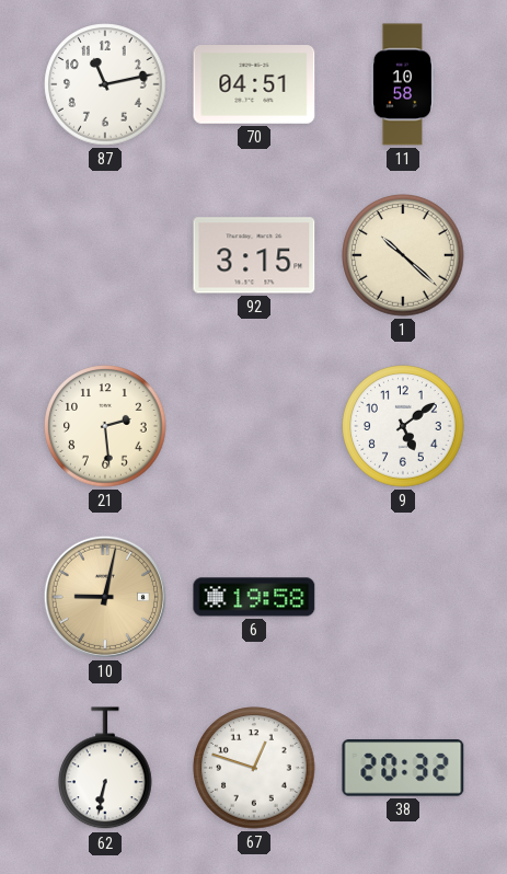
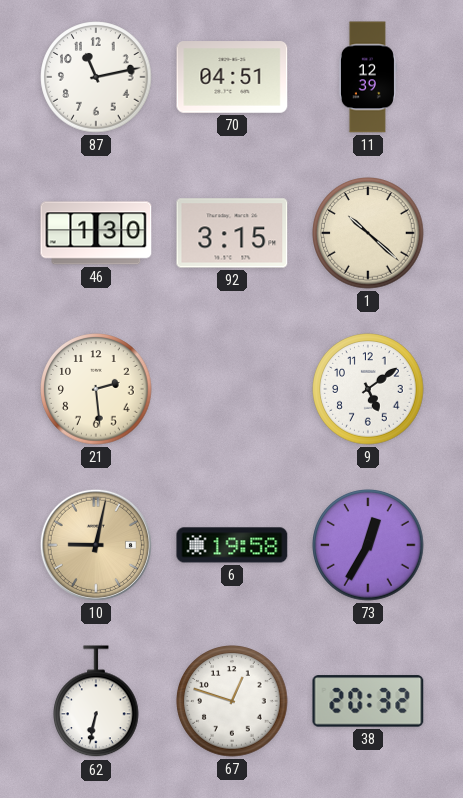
11: 10:58 -> 12:39
46: none -> 1:30
73: none -> 12:35
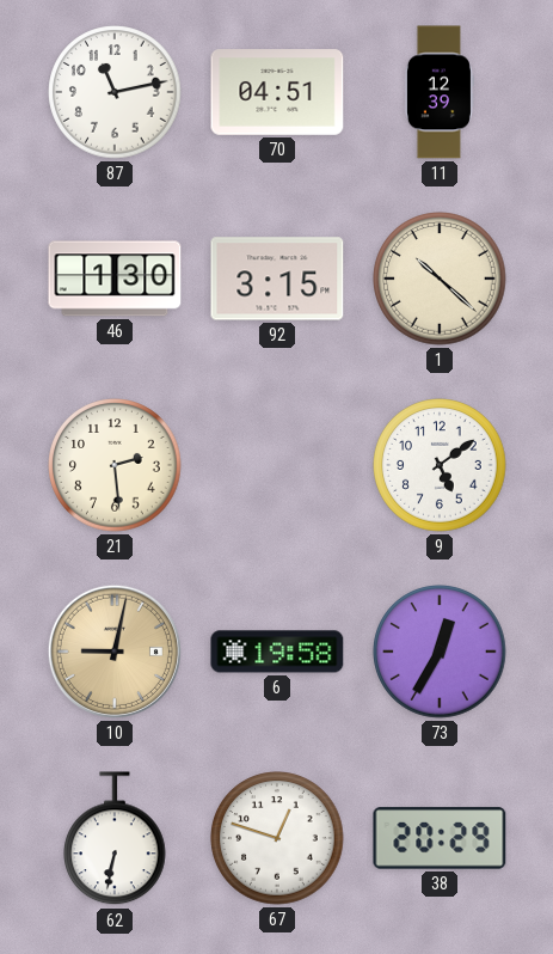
38: 20:32 -> 20:29
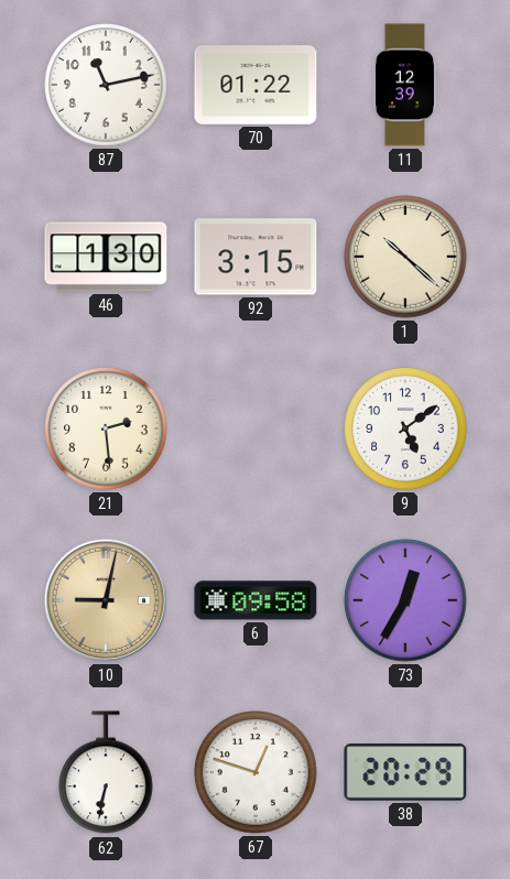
70: 04:51 -> 01:22
6: 19:58 -> 09:58
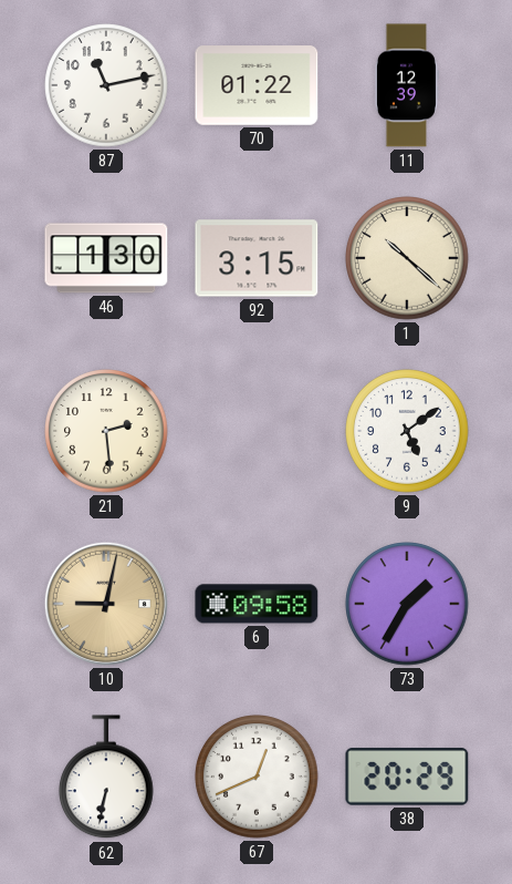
73: 12:35 -> 1:35
67: 12:48 -> 12:41
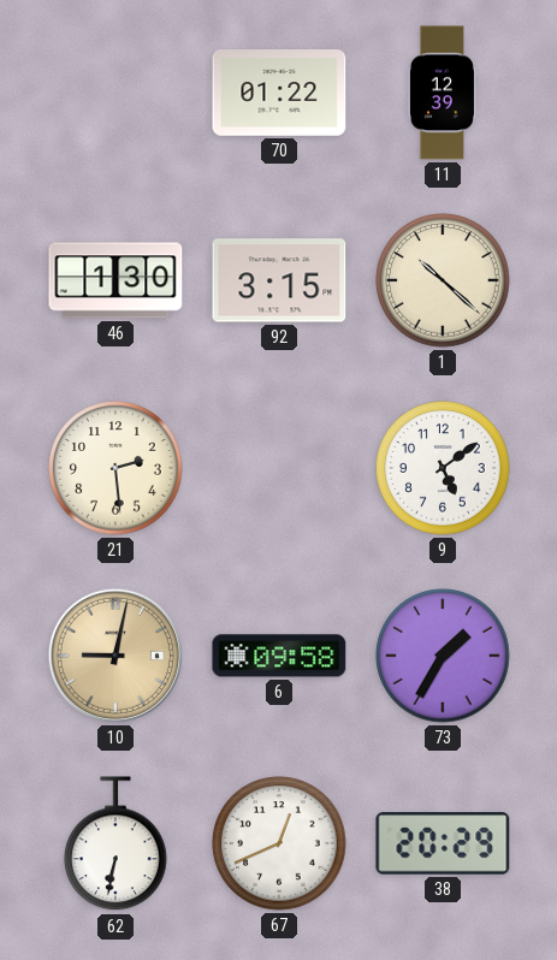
87: 11:13 -> none
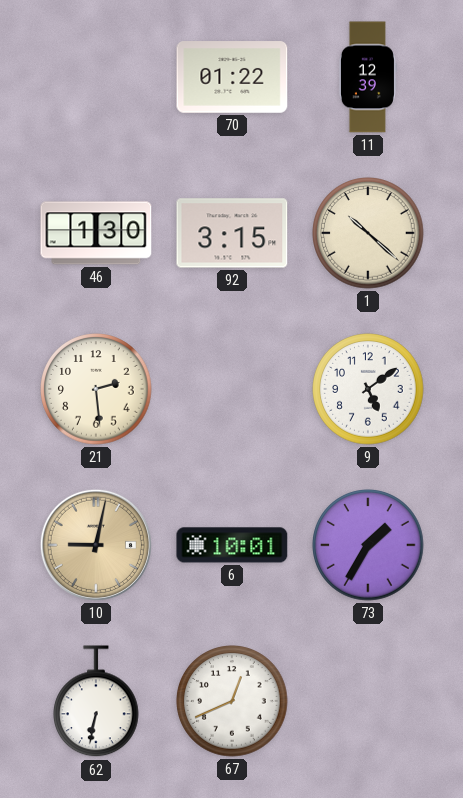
6: 09:58 -> 10:01
38: 20:29 -> none
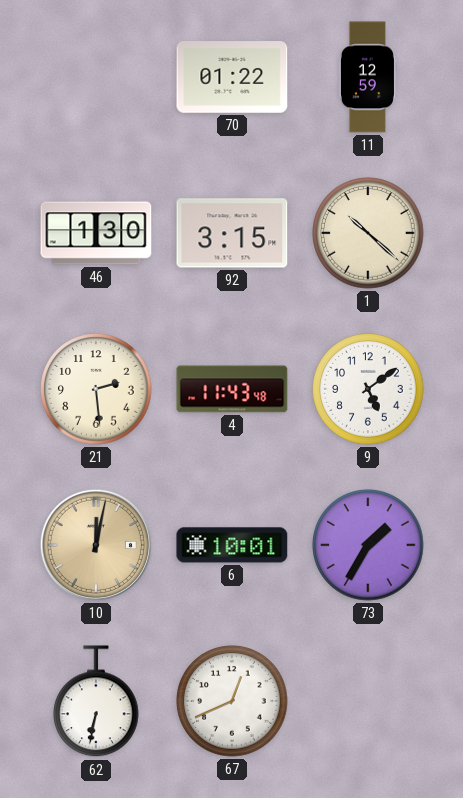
11: 12:39 -> 12:59
4: none -> 11:43
10: 9:02 -> 12:02
